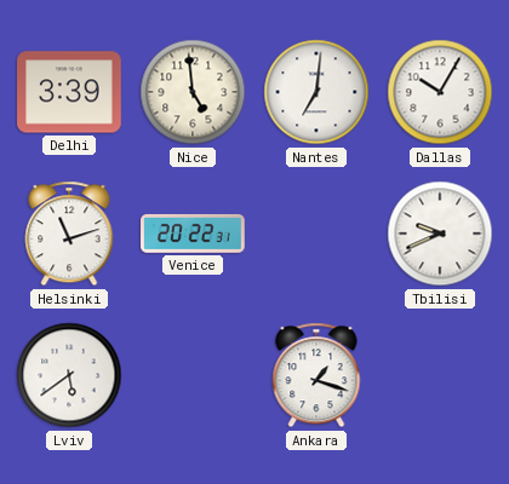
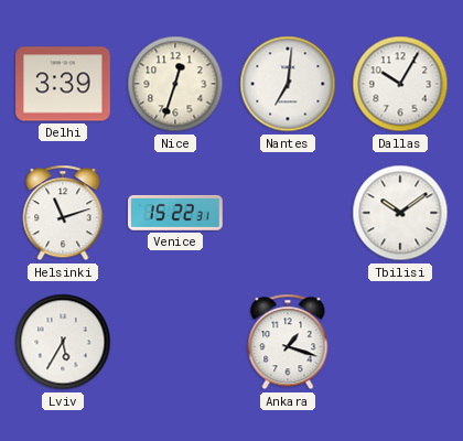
Nice: 4:59 -> 12:33
Venice: 20:22 -> 15:22
Tbilisi: 9:41 -> 10:09
Lviv: 5:39 -> 5:35
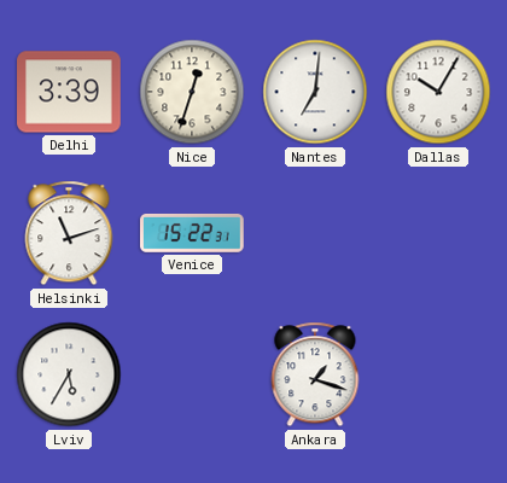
Tbilisi: 10:09 -> none
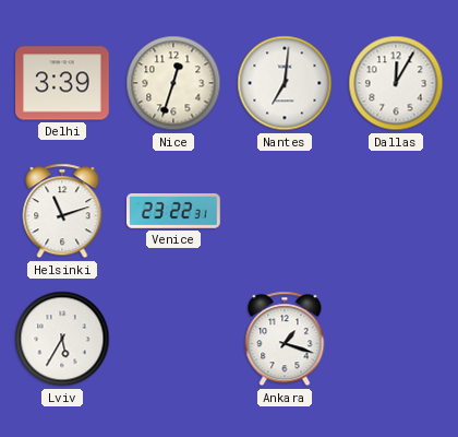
Dallas: 10:05 -> 12:05
Venice: 15:22 -> 23:22
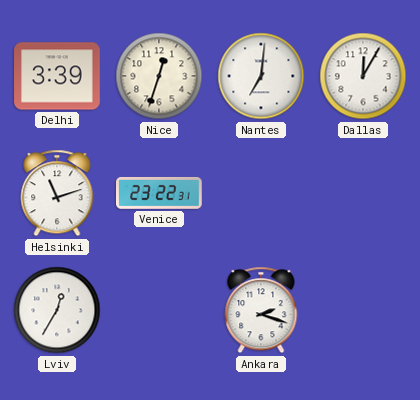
Lviv: 5:35 -> 12:35
Ankara: 1:18 -> 2:18
